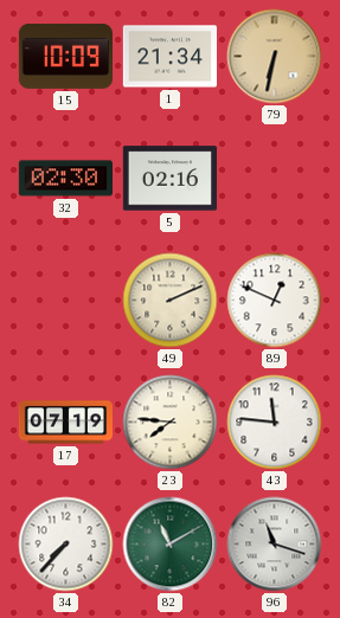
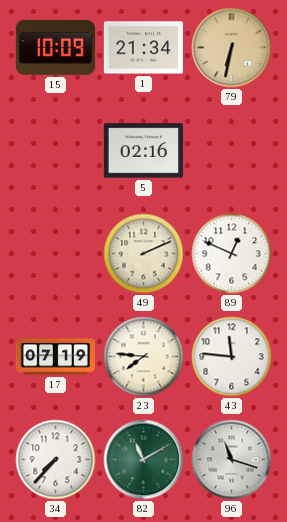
32: 02:30 -> none
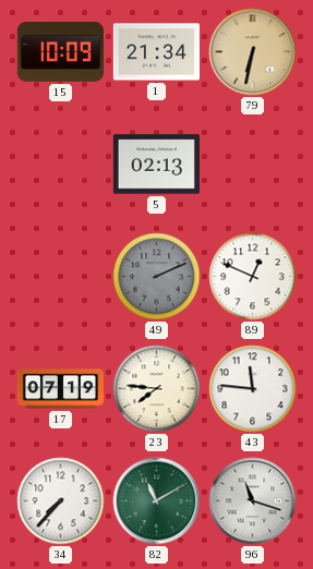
5: 02:16 -> 02:13
49 dial: cream -> grey
